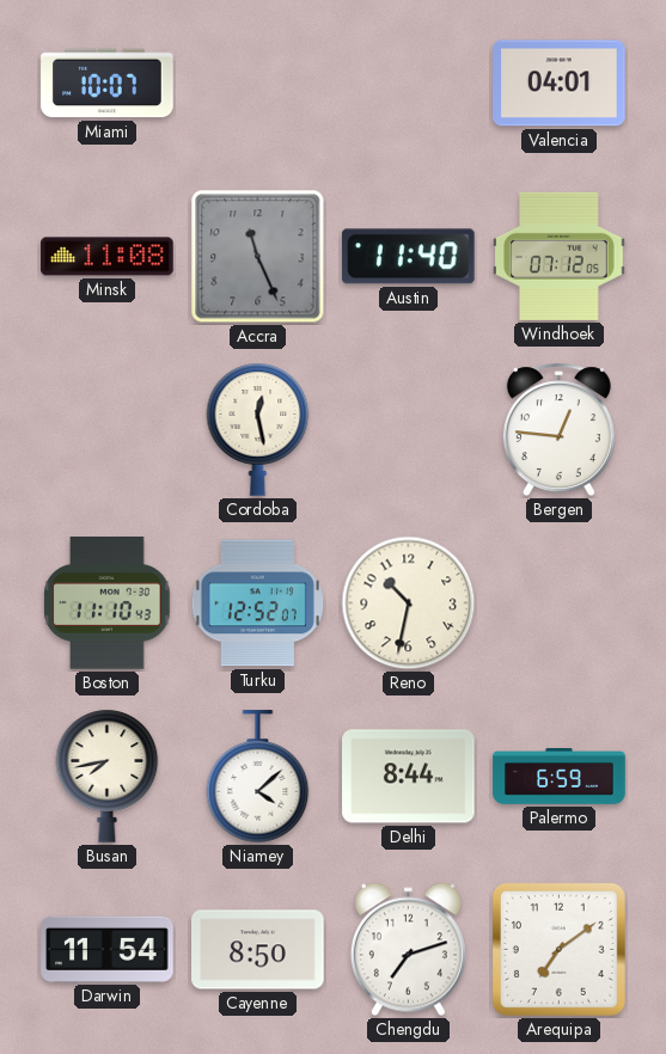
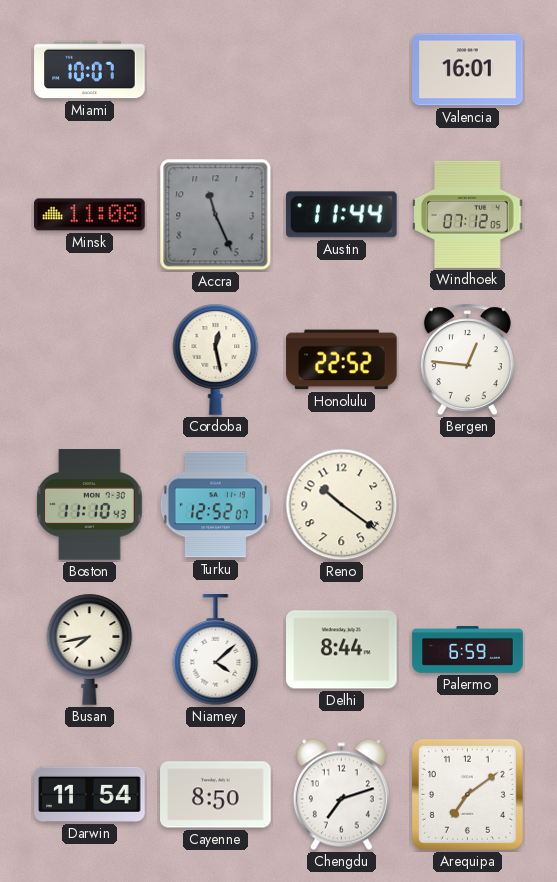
Valencia: 04:01 -> 16:01
Austin: 11:40 -> 11:44
Honolulu: none -> 22:52
Reno: 10:32 -> 10:21
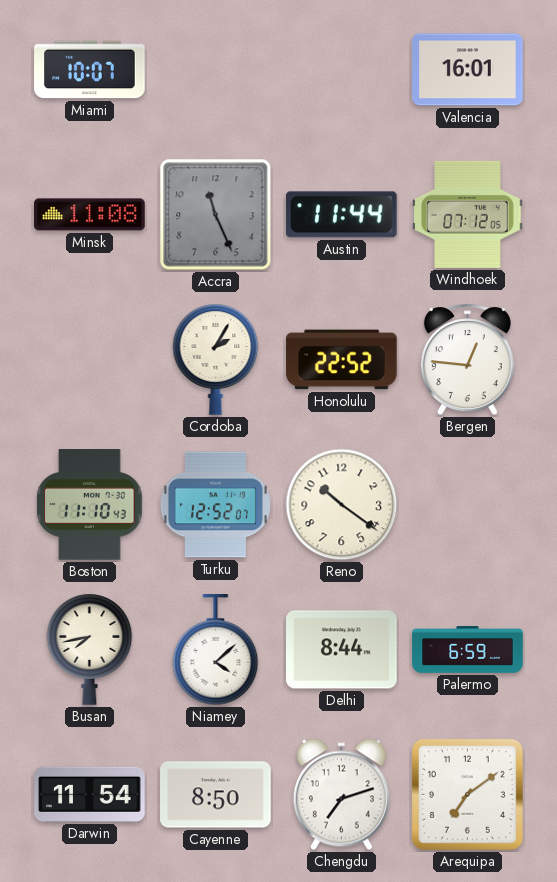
Cordoba: 12:28 -> 2:05
